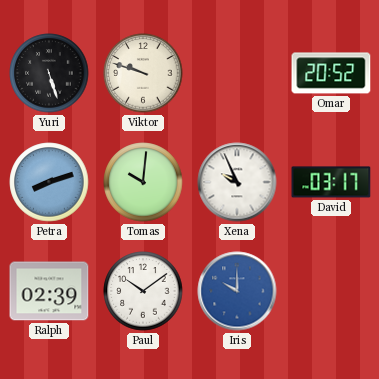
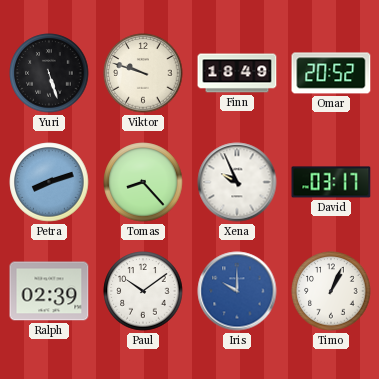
Finn: none -> 18:49
Tomas: 10:01 -> 8:23
Timo: none -> 1:04
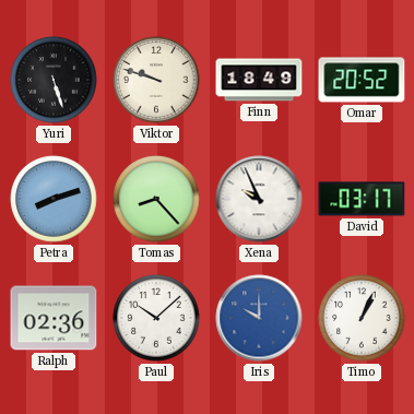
Ralph: 02:39 -> 02:36
Paul: 10:09 -> 10:08
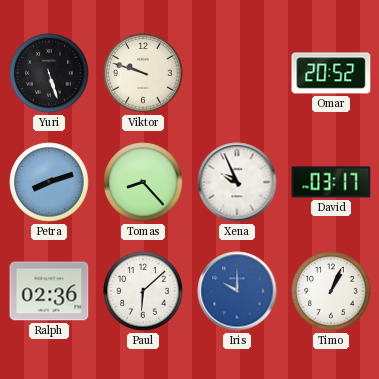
Finn: 18:49 -> none
Paul: 10:08 -> 6:08
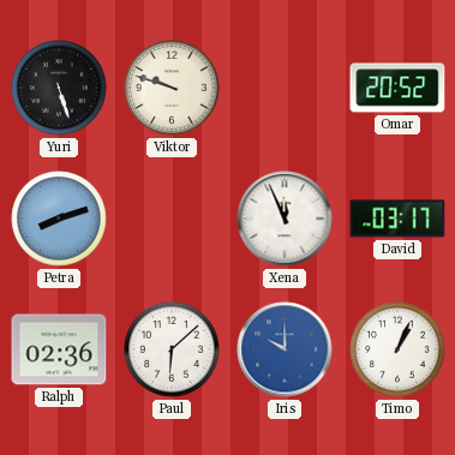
Tomas: 8:23 -> none
Xena: 9:56 -> 11:56
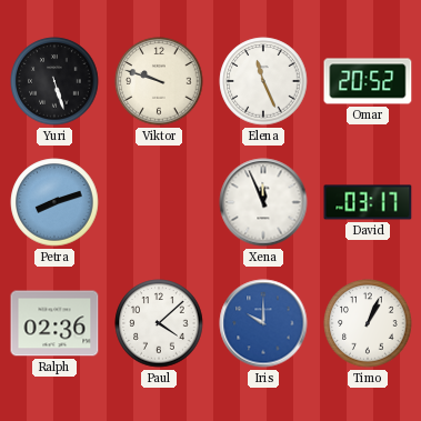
Elena: none -> 11:26
Paul: 6:08 -> 4:08
